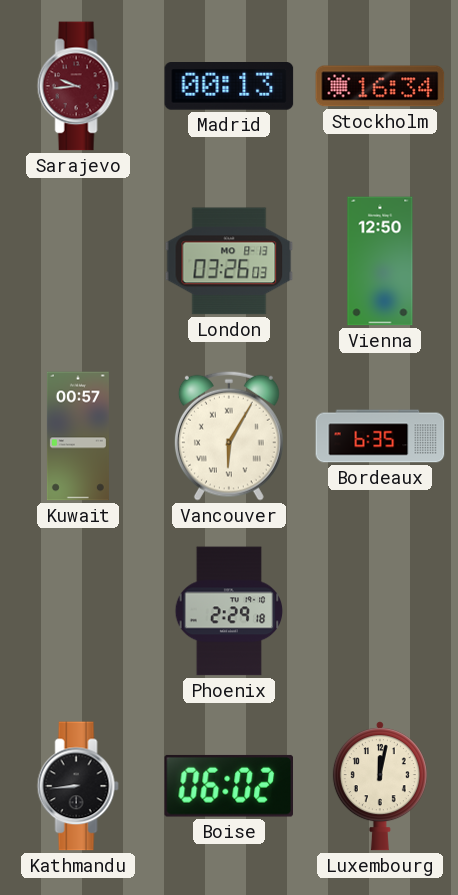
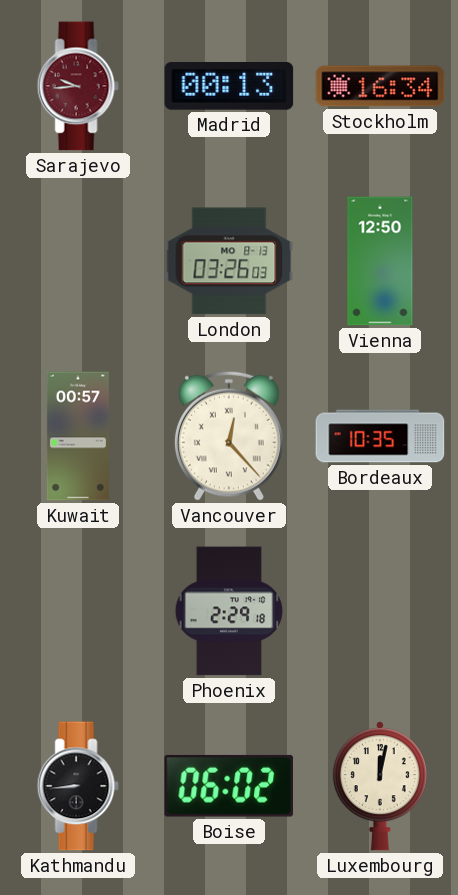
Vancouver: 6:05 -> 12:23
Bordeaux: 6:35 -> 10:35
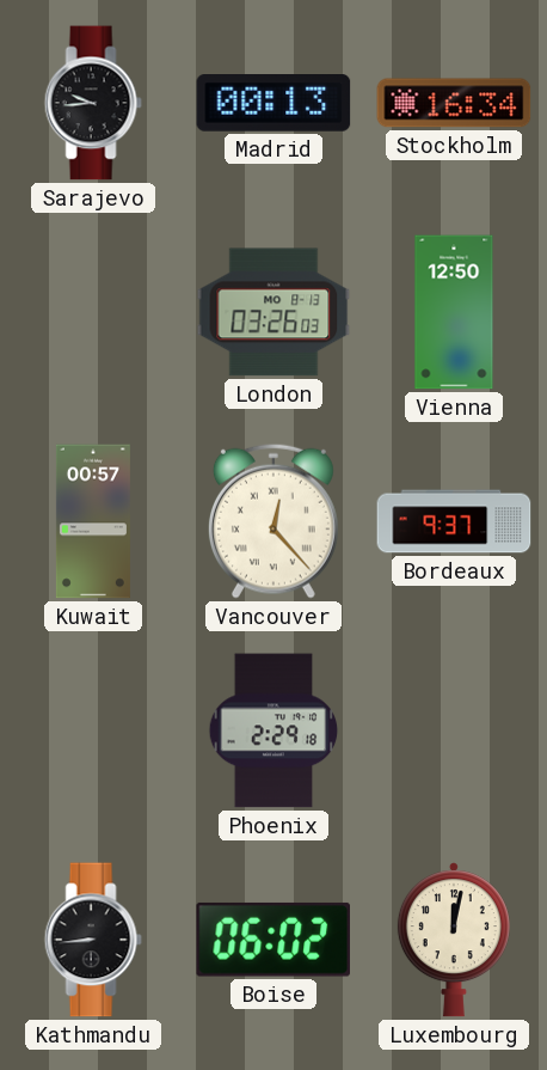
Sarajevo dial: burgundy -> black
Bordeaux: 10:35 -> 9:37
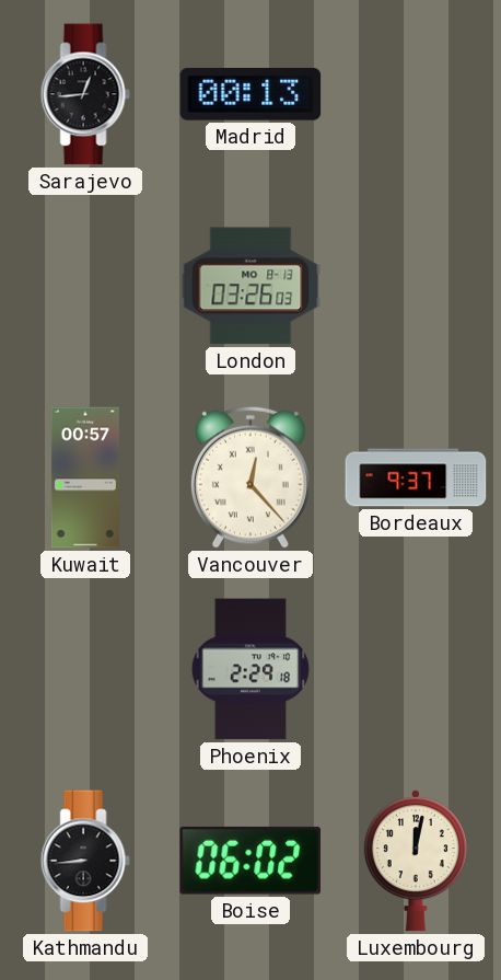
Sarajevo: 9:44 -> 12:44
Stockholm: 16:34 -> none
Vienna: 12:50 -> none
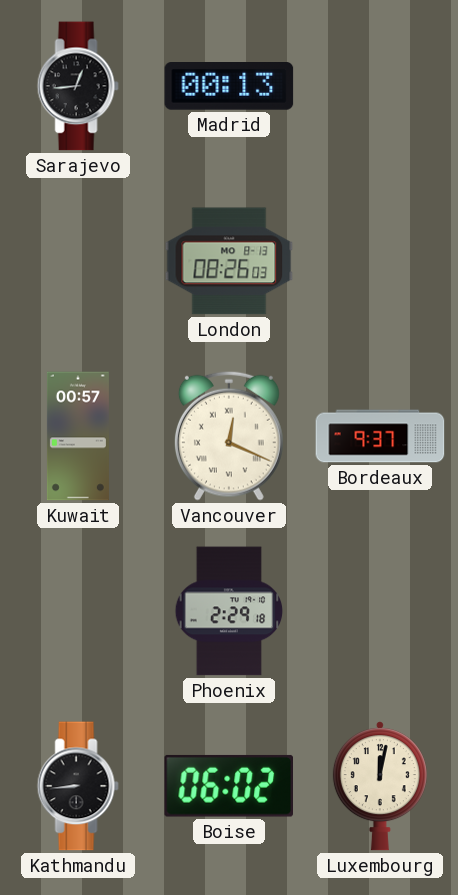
London: 03:26 -> 08:26
Vancouver: 12:23 -> 12:19
